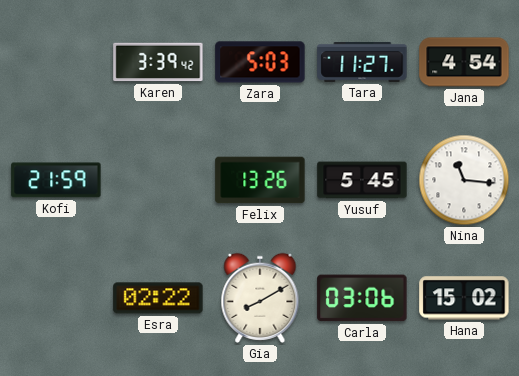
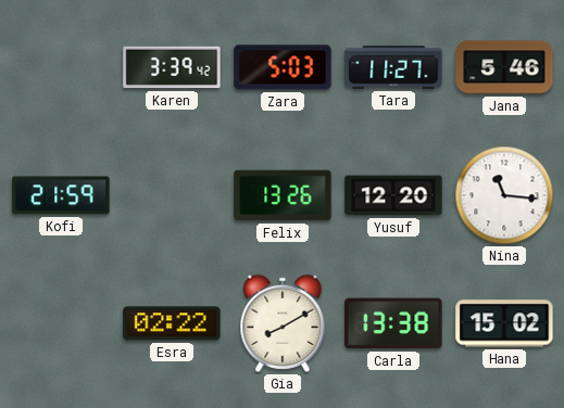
Jana: 4:54 -> 5:46
Yusuf: 5:45 -> 12:20
Carla: 03:06 -> 13:38
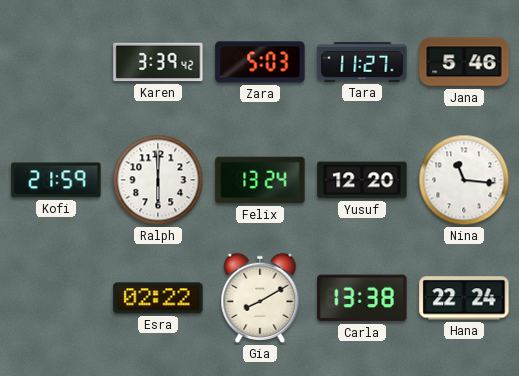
Ralph: none -> 6:00
Felix: 13:26 -> 13:24
Hana: 15:02 -> 22:24
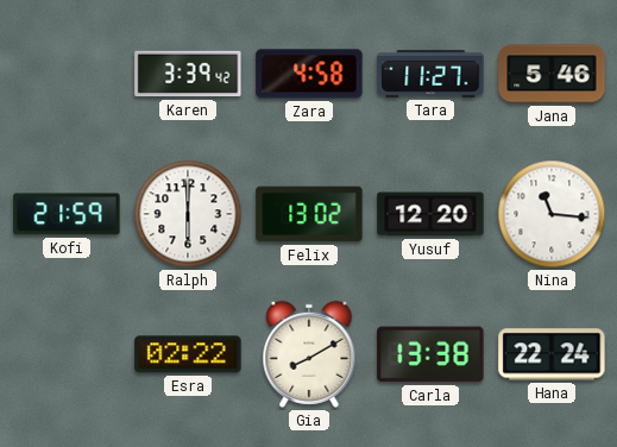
Zara: 5:03 -> 4:58
Felix: 13:24 -> 13:02
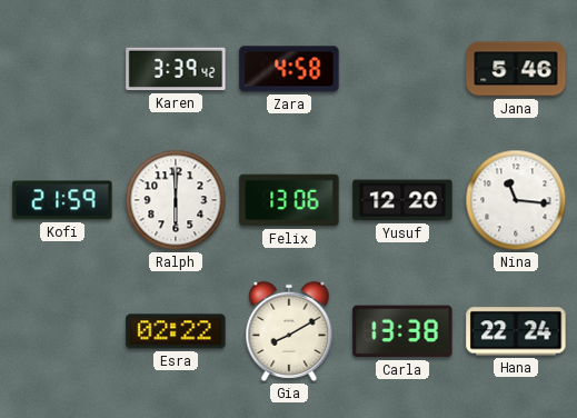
Tara: 11:27 -> none
Felix: 13:02 -> 13:06
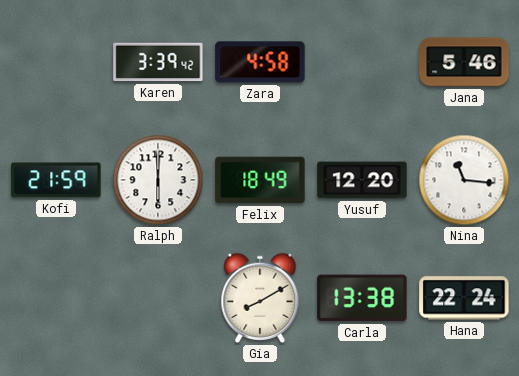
Felix: 13:06 -> 18:49
Esra: 02:22 -> none
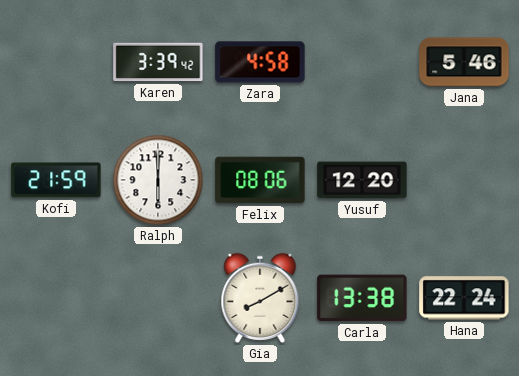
Felix: 18:49 -> 08:06
Nina: 11:16 -> none
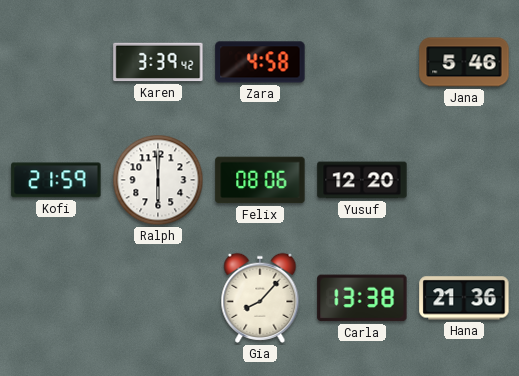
Gia: 8:10 -> 8:07
Hana: 22:24 -> 21:36
